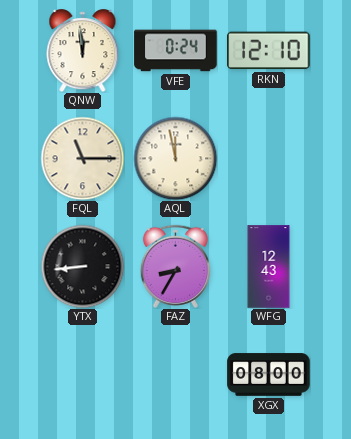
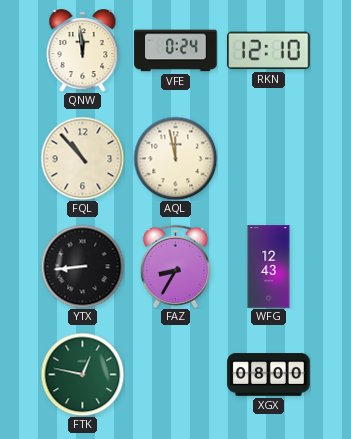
FQL: 11:15 -> 10:53
FTK: none -> 12:47
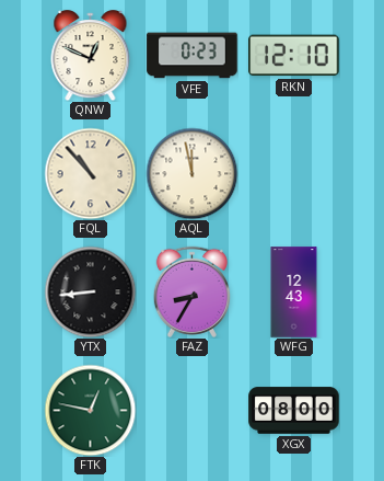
QNW: 11:59 -> 12:49
VFE: 0:24 -> 0:23
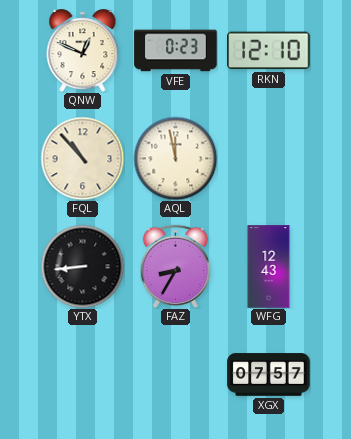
FTK: 12:47 -> none
XGX: 08:00 -> 07:57
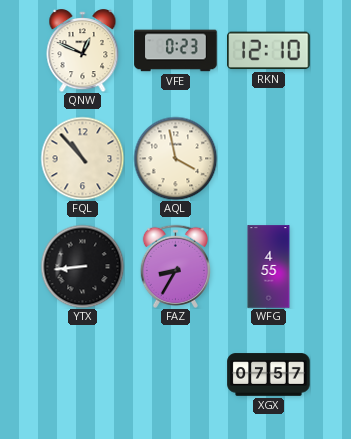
AQL: 11:58 -> 3:58
WFG: 12:43 -> 4:55
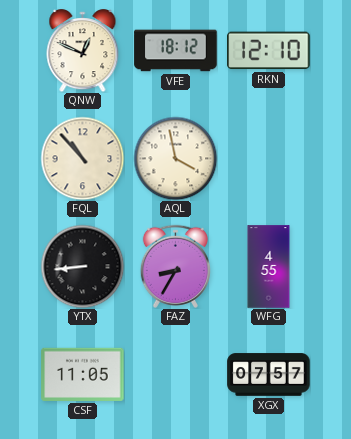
VFE: 0:23 -> 18:12
CSF: none -> 11:05
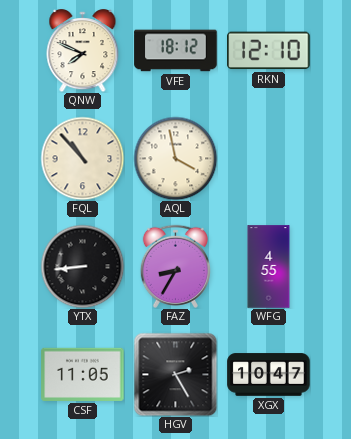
QNW: 12:49 -> 7:49
HGV: none -> 2:25
XGX: 07:57 -> 10:47
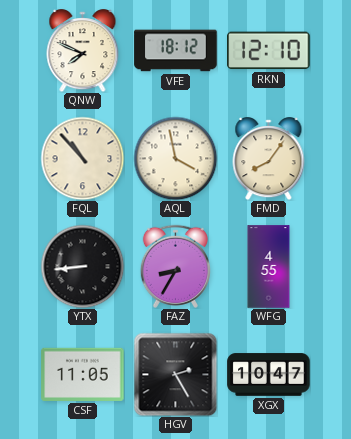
FMD: none -> 8:06
